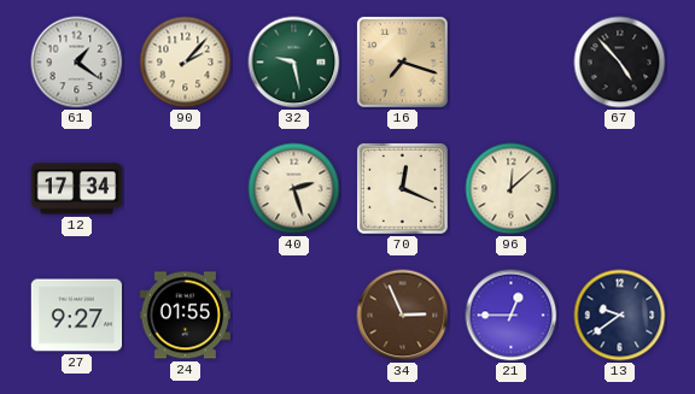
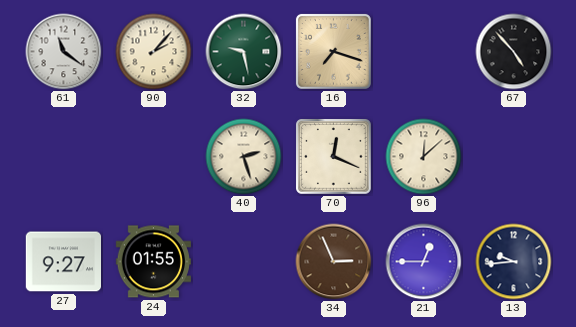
61: 1:21 -> 11:21
12: 17:34 -> none
13: 9:39 -> 9:44
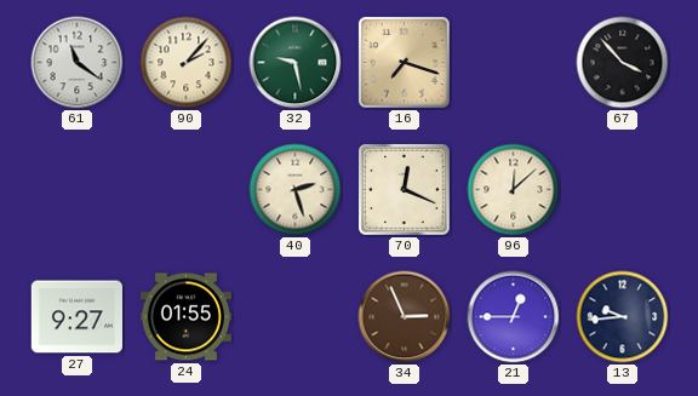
67: 4:53 -> 3:53
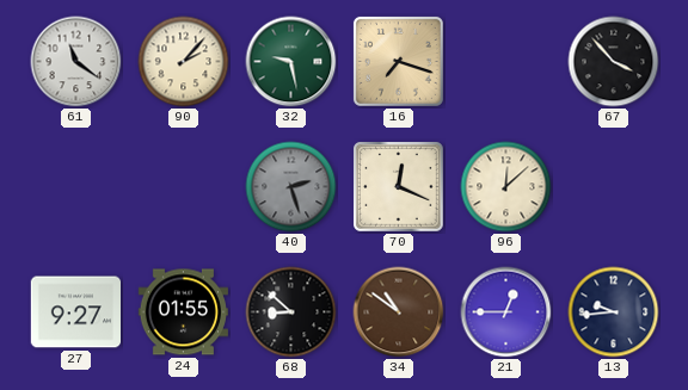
40 dial: cream -> grey
68: none -> 8:52
34: 2:56 -> 10:51
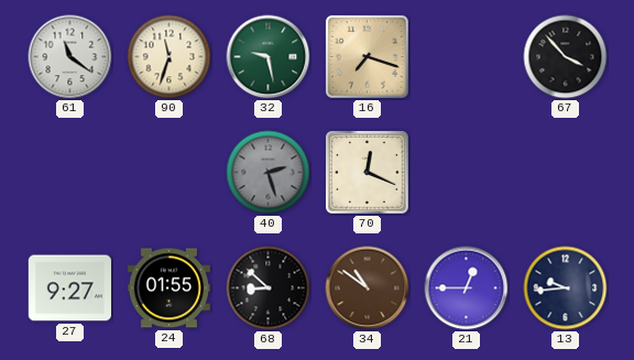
90: 2:07 -> 11:33
96: 12:08 -> none
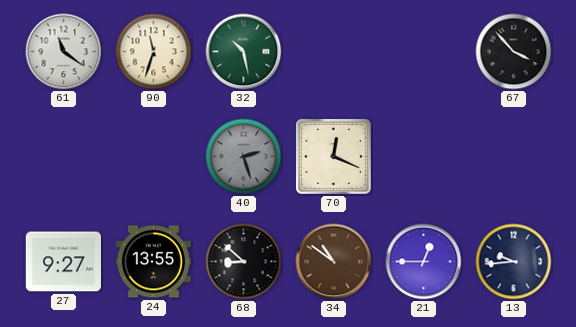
32: 9:28 -> 10:28
16: 7:18 -> none
24: 01:55 -> 13:55
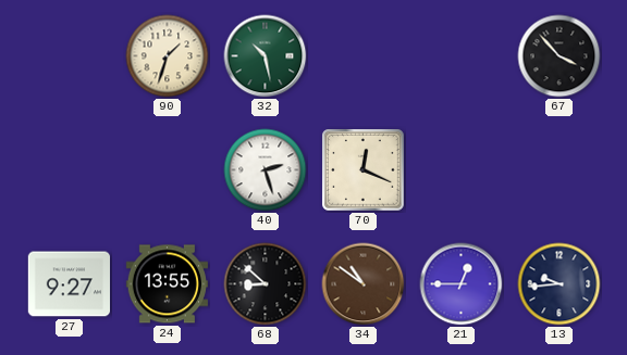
61: 11:21 -> none
90: 11:33 -> 1:33
40 dial: grey -> white
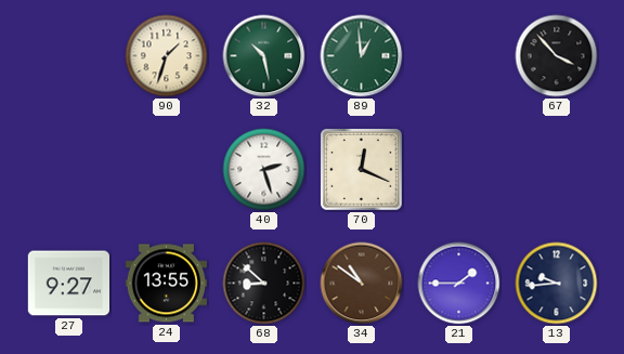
89: none -> 12:59
21: 12:45 -> 1:45
